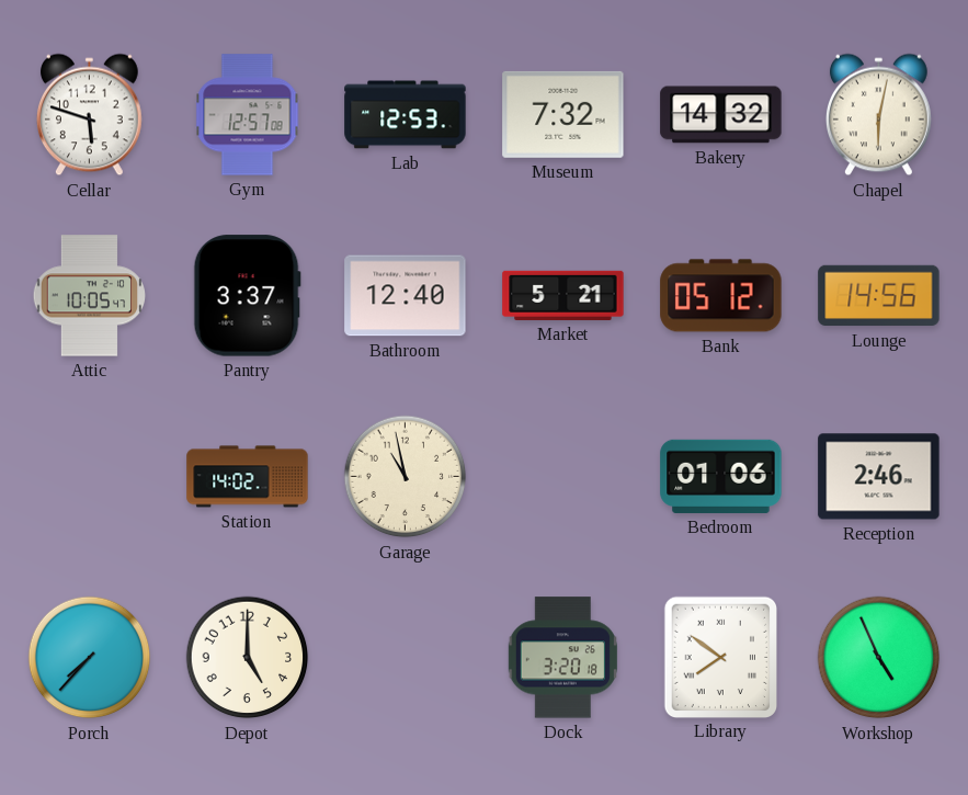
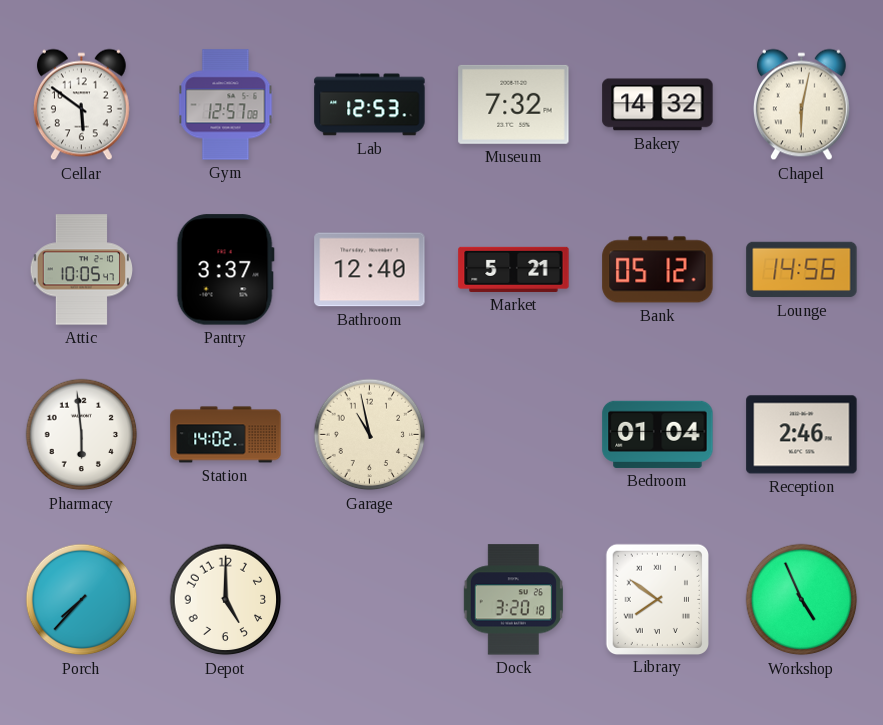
Cellar: 5:48 -> 5:51
Pharmacy: none -> 5:59
Bedroom: 01:06 -> 01:04
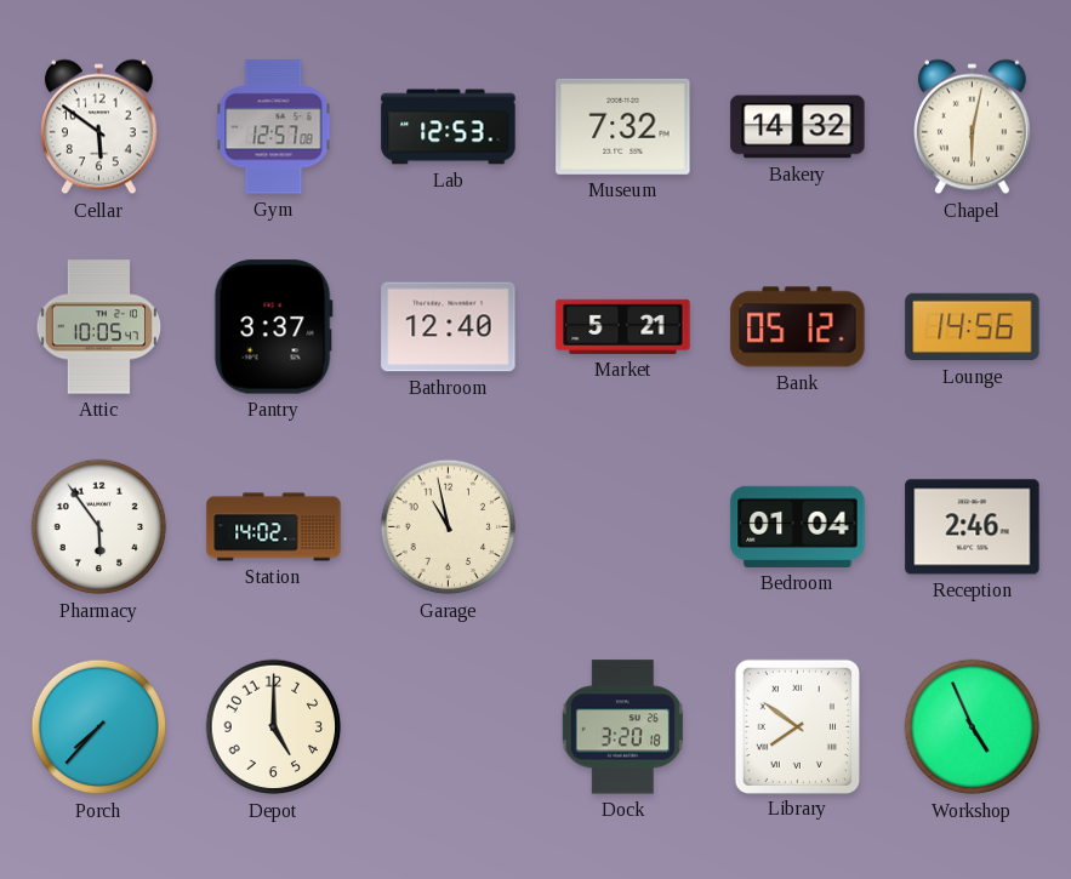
Pharmacy: 5:59 -> 5:54
